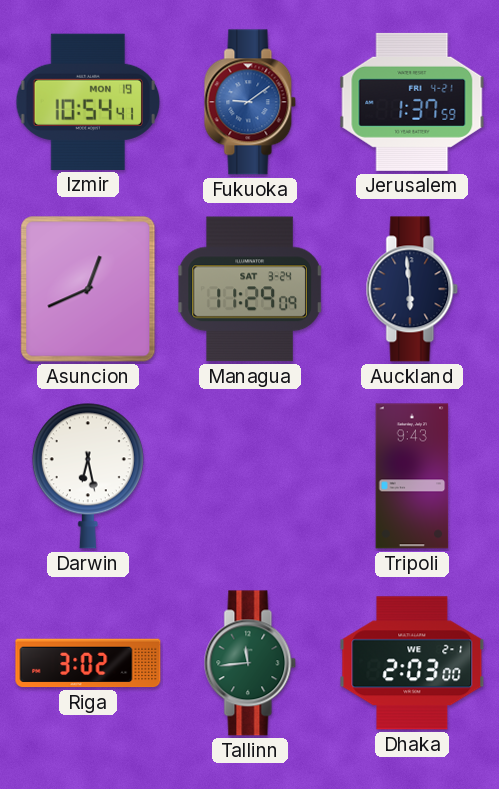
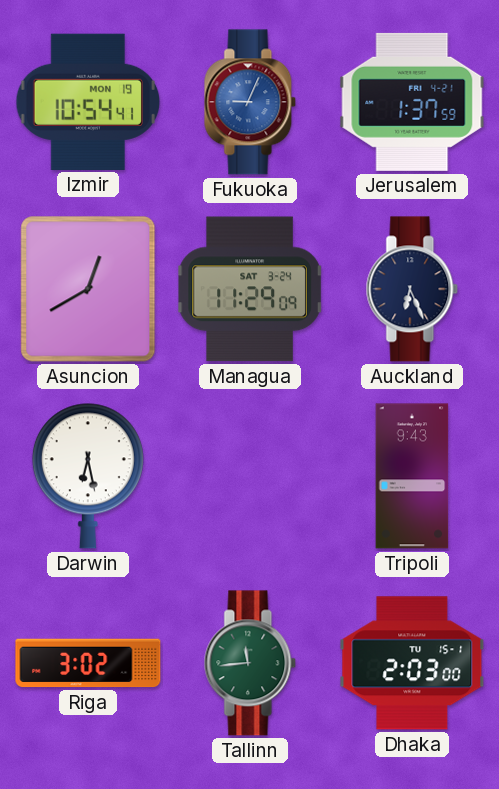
Fukuoka: 9:09 -> 9:04
Asuncion: 12:41 -> 12:40
Auckland: 5:59 -> 6:26
Dhaka date: WE 2-1 -> TU 15-1
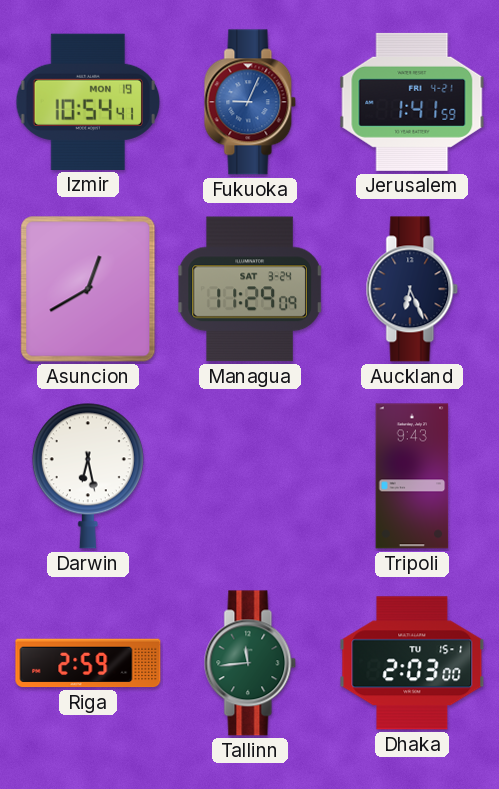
Jerusalem: 1:37 -> 1:41
Riga: 3:02 -> 2:59
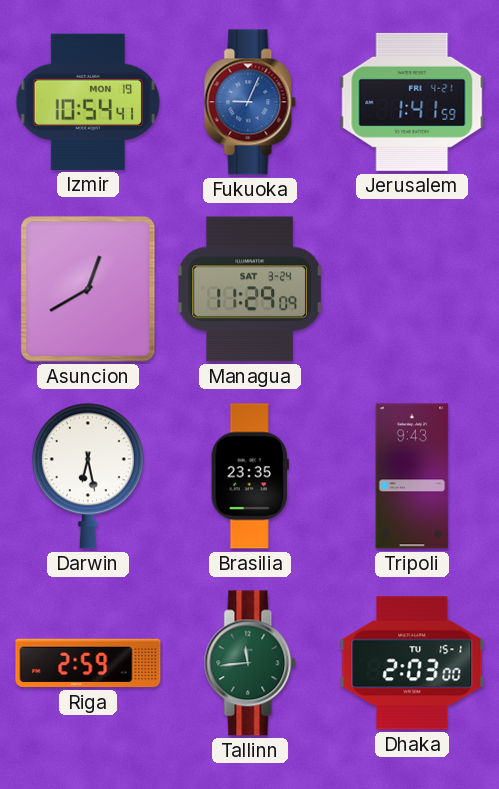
Auckland: 6:26 -> none
Brasilia: none -> 23:35
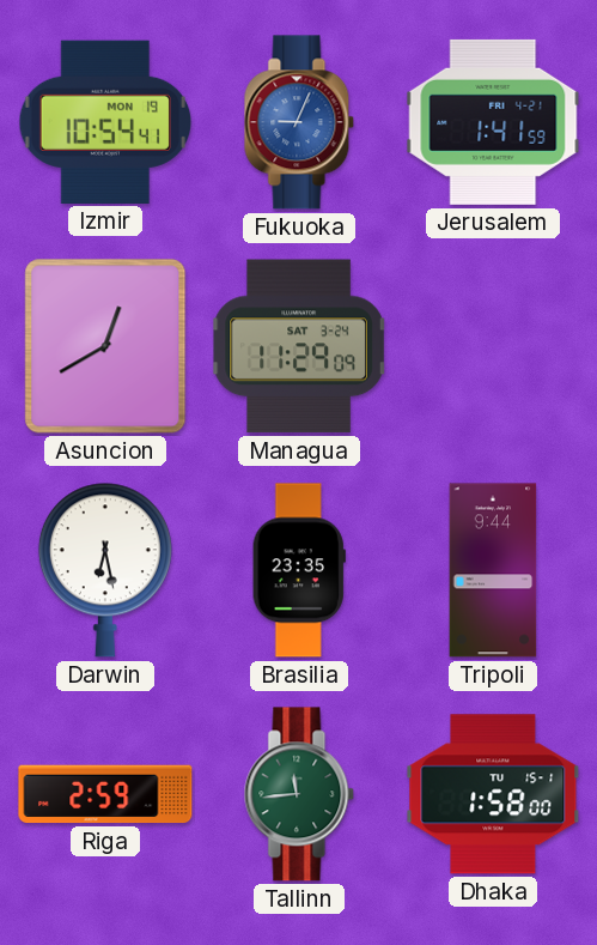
Tripoli: 9:43 -> 9:44
Dhaka: 2:03 -> 1:58
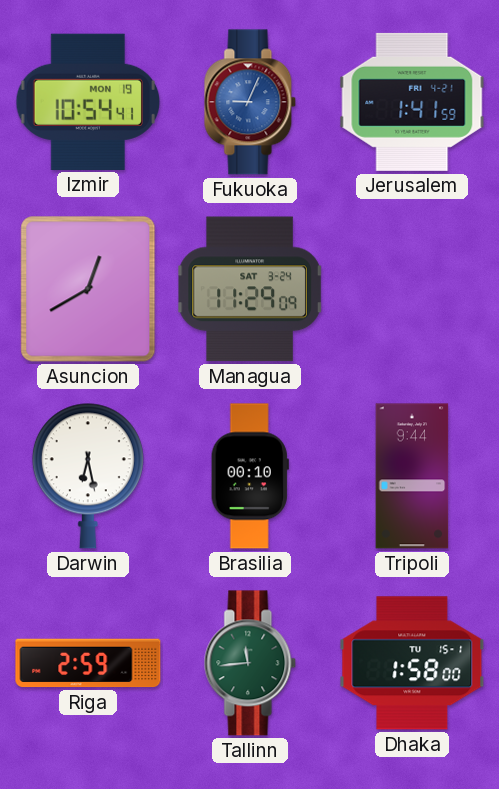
Brasilia: 23:35 -> 00:10
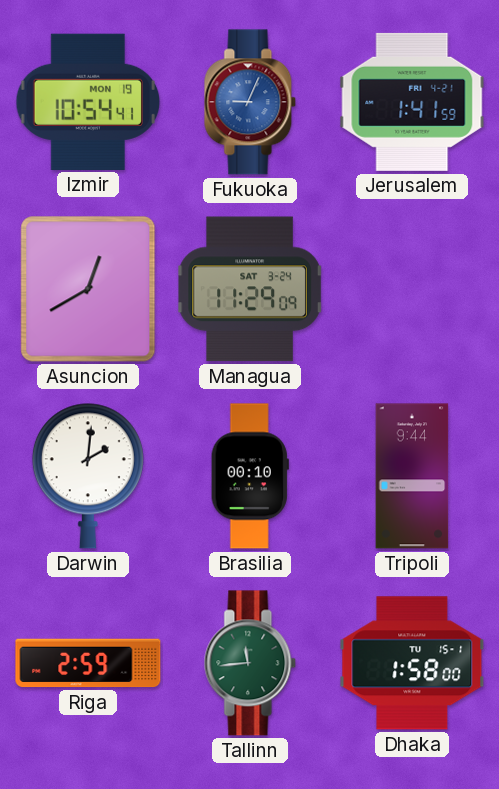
Darwin: 6:28 -> 2:01
